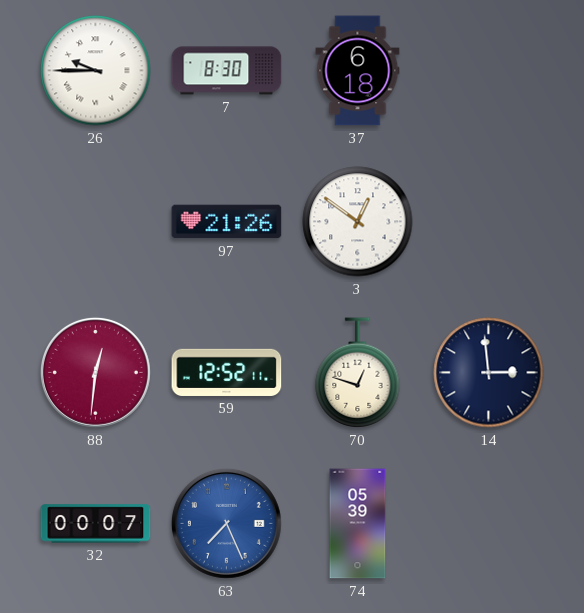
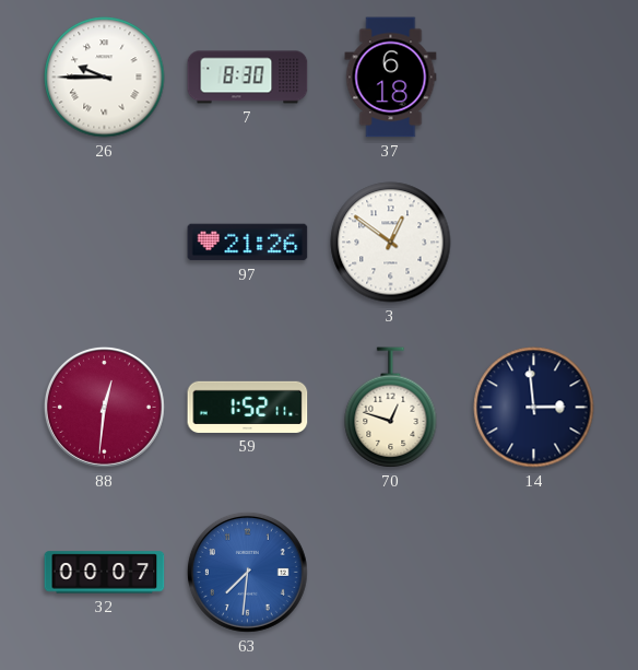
59: 12:52 -> 1:52
63: 7:26 -> 7:31
74: 05:39 -> none
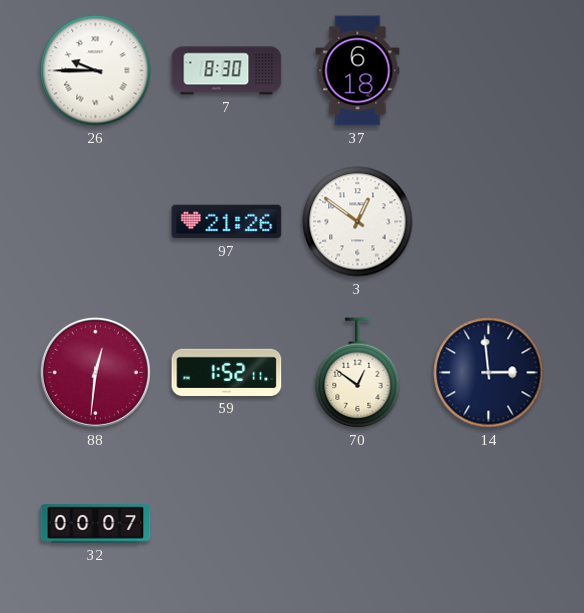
70: 12:48 -> 12:51
63: 7:31 -> none
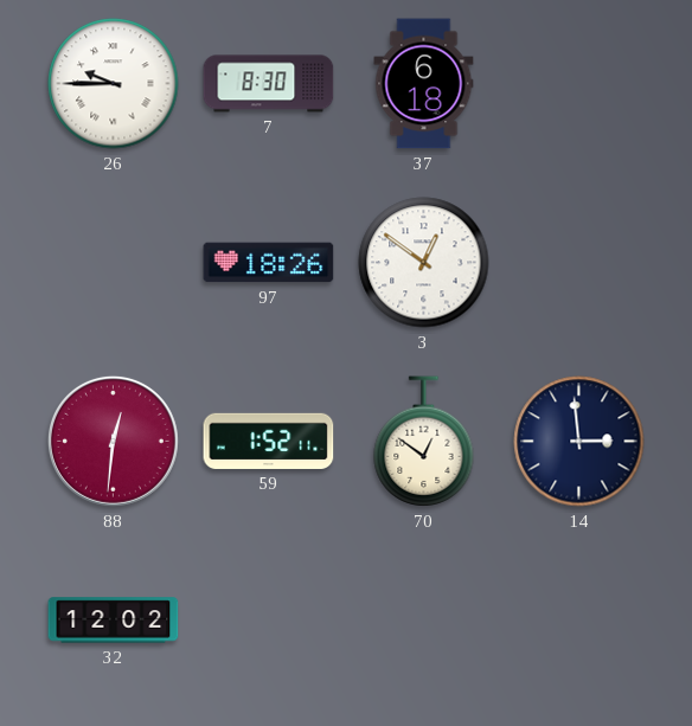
97: 21:26 -> 18:26
32: 00:07 -> 12:02
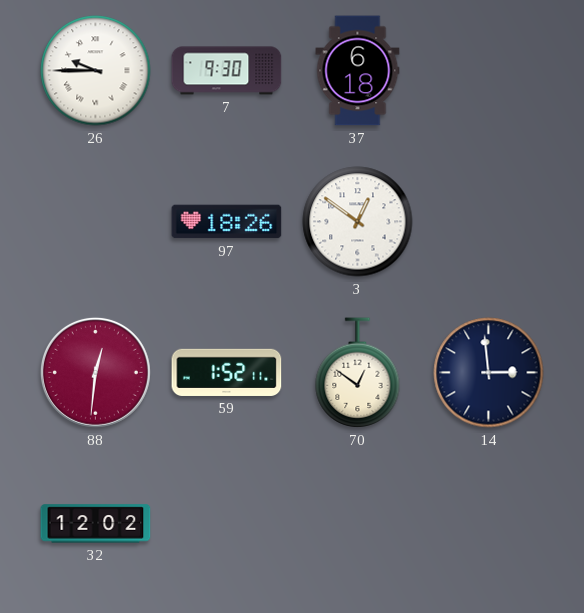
7: 8:30 -> 9:30
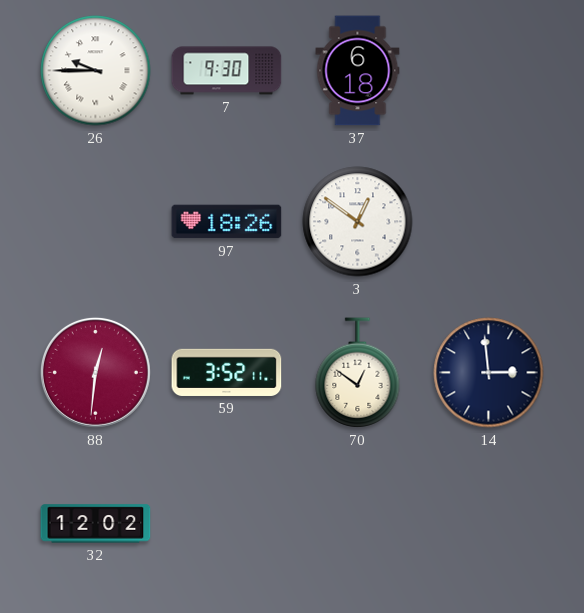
59: 1:52 -> 3:52
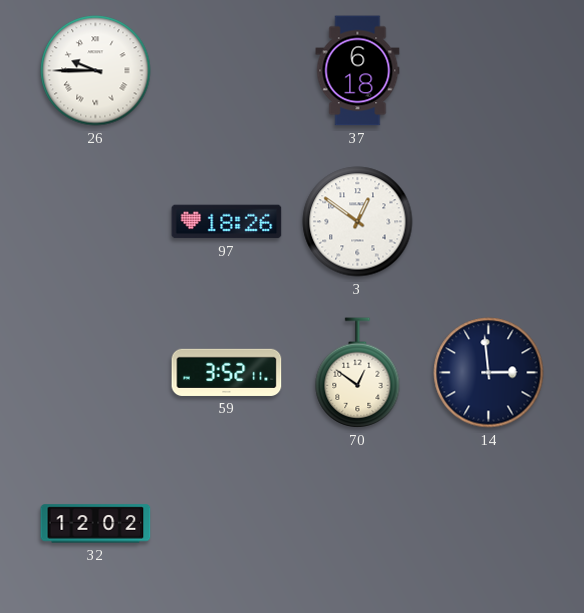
7: 9:30 -> none
88: 12:31 -> none
